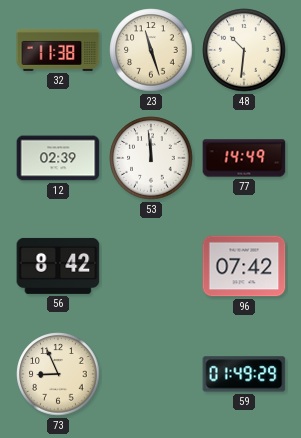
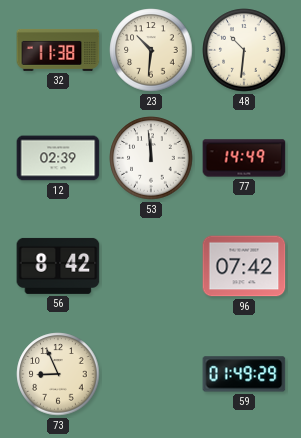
23: 11:27 -> 10:31
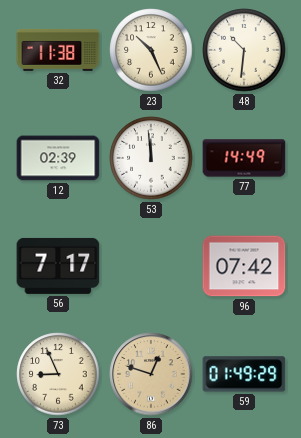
23: 10:31 -> 10:26
56: 8:42 -> 7:17
86: none -> 12:48
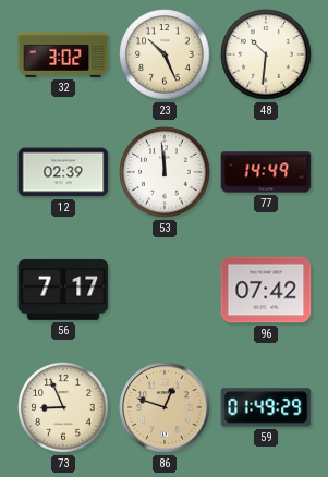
32: 11:38 -> 3:02
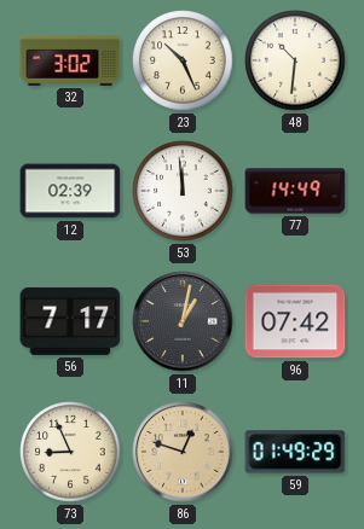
11: none -> 1:02
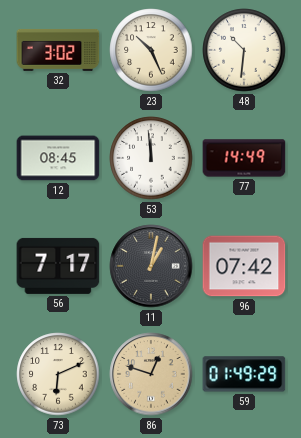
12: 02:39 -> 08:45
73: 8:56 -> 6:11
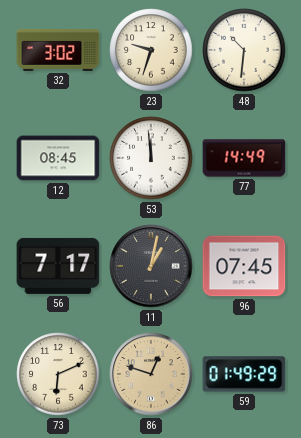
23: 10:26 -> 9:33
96: 07:42 -> 07:45
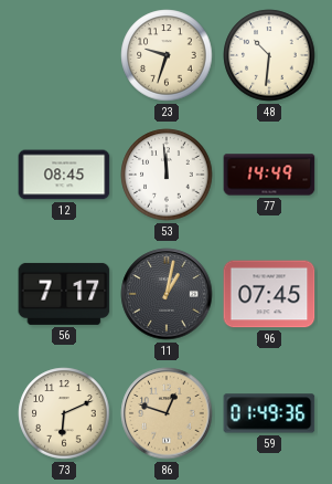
32: 3:02 -> none
59: 01:49:29 -> 01:49:36
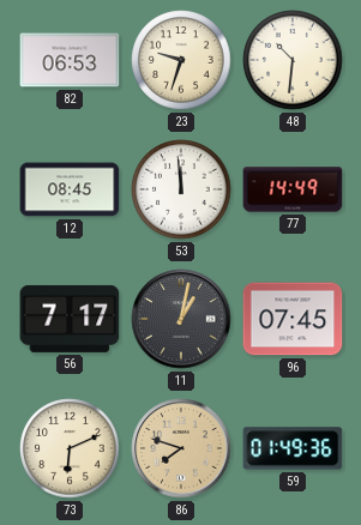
82: none -> 06:53
86: 12:48 -> 7:48
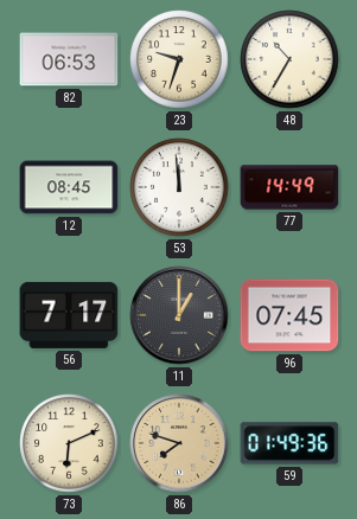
48: 10:31 -> 10:35
11: 1:02 -> 1:00
